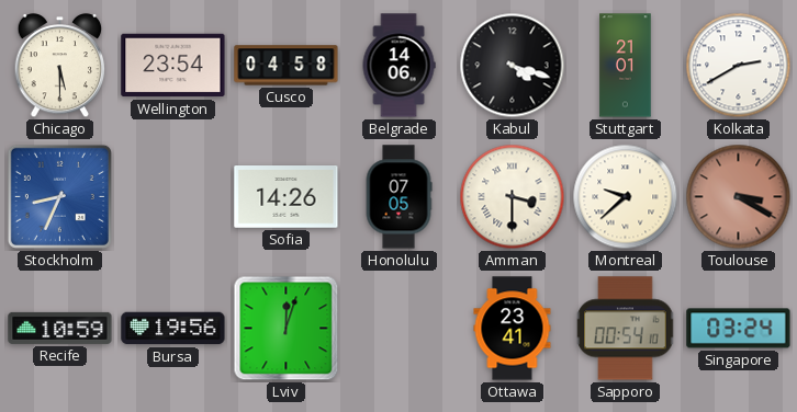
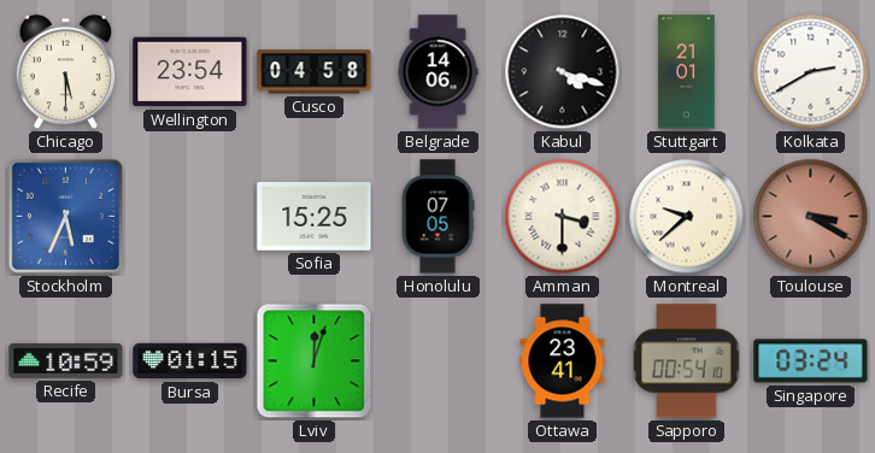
Stockholm: 8:34 -> 5:34
Sofia: 14:26 -> 15:25
Bursa: 19:56 -> 01:15
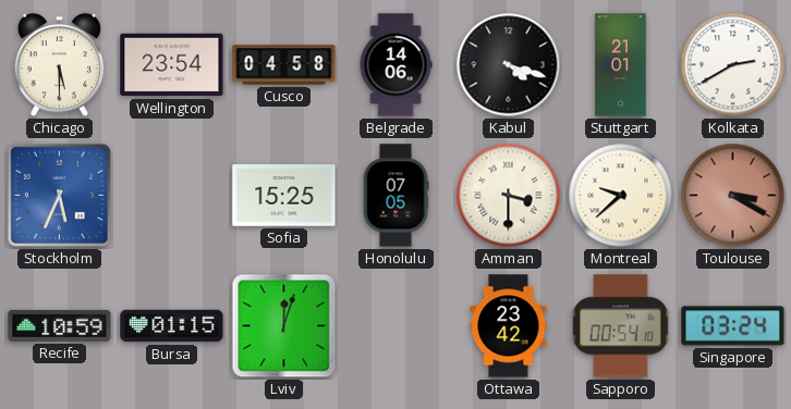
Ottawa: 23:41 -> 23:42
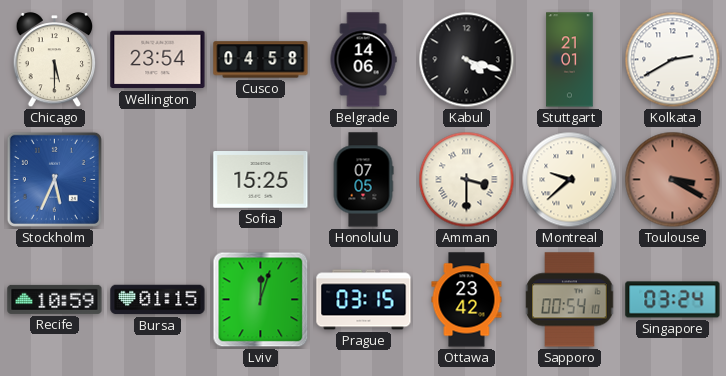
Prague: none -> 03:15
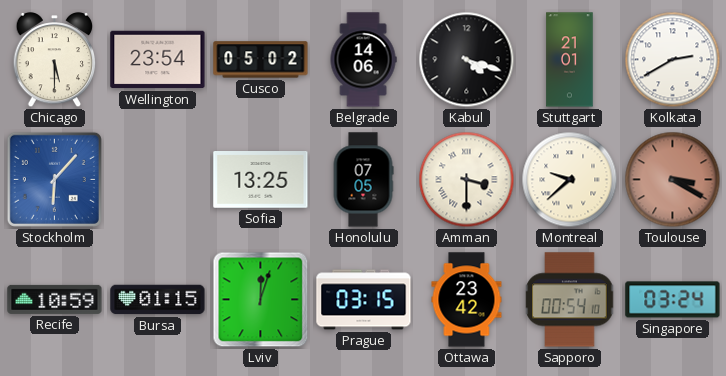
Cusco: 04:58 -> 05:02
Stockholm: 5:34 -> 6:07
Sofia: 15:25 -> 13:25
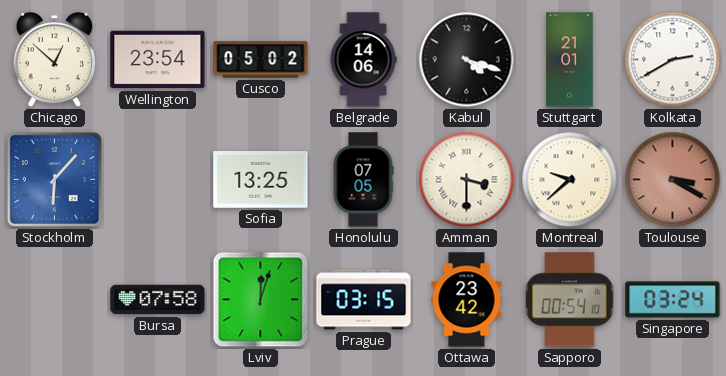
Chicago: 5:30 -> 12:52
Recife: 10:59 -> none
Bursa: 01:15 -> 07:58
